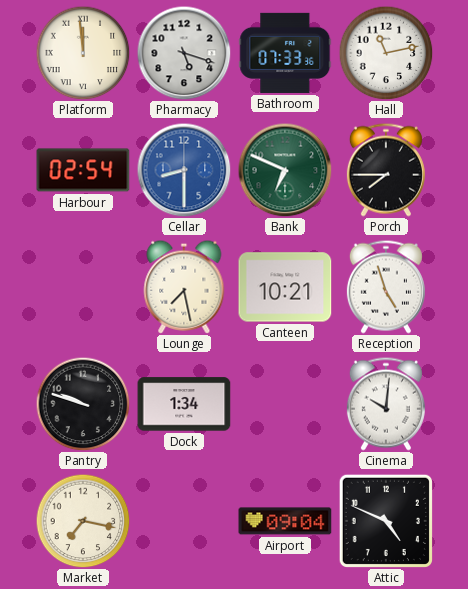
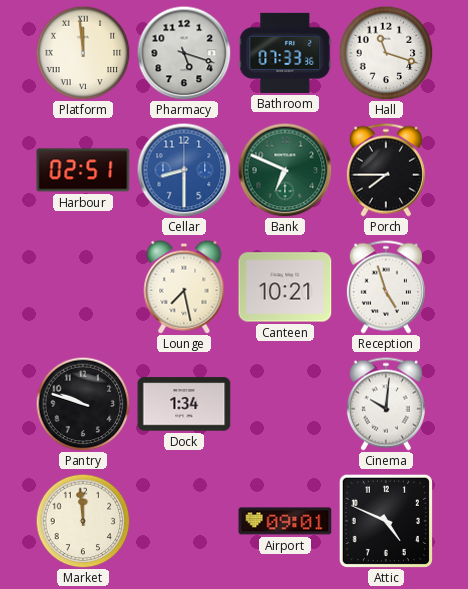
Hall: 11:13 -> 11:18
Harbour: 02:54 -> 02:51
Market: 7:17 -> 11:59
Airport: 09:04 -> 09:01
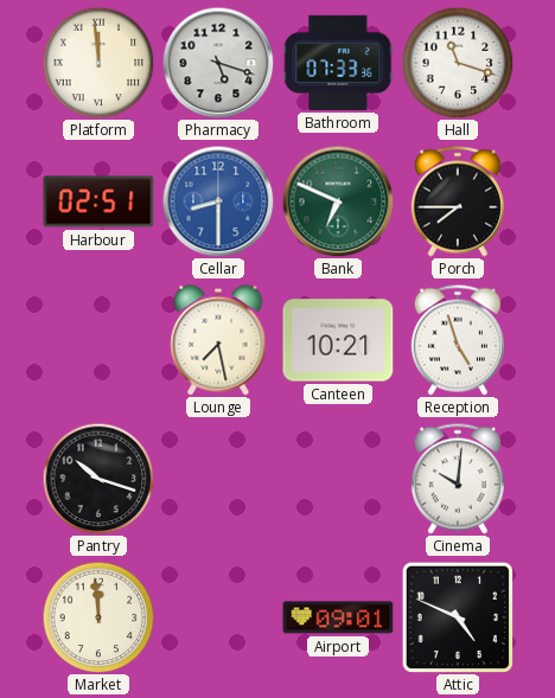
Pantry: 9:48 -> 10:18
Dock: 1:34 -> none
